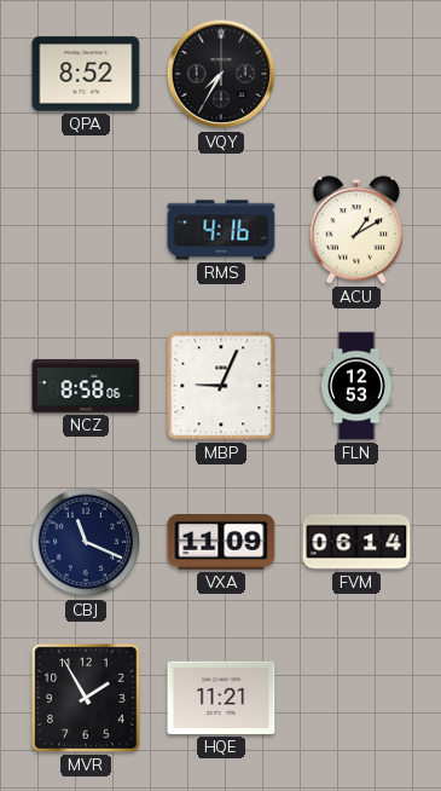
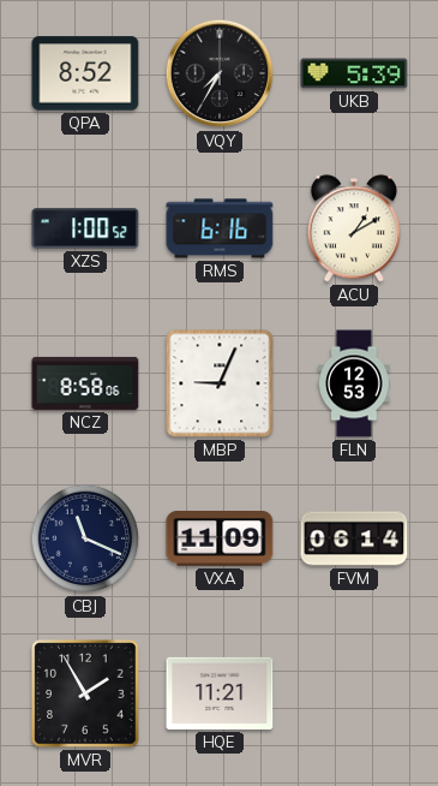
UKB: none -> 5:39
XZS: none -> 1:00
RMS: 4:16 -> 6:16
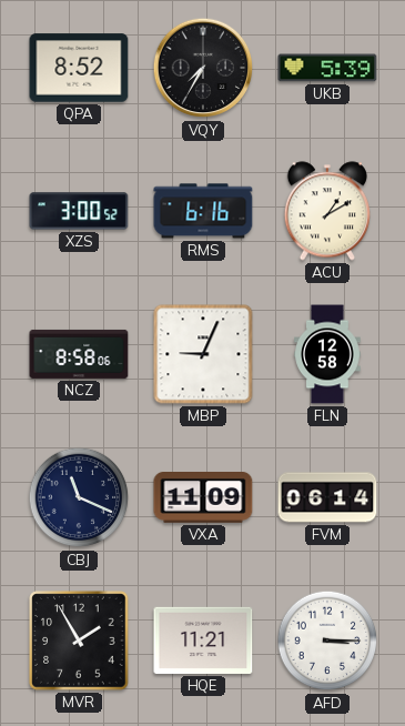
XZS: 1:00 -> 3:00
FLN: 12:53 -> 12:58
AFD: none -> 3:15
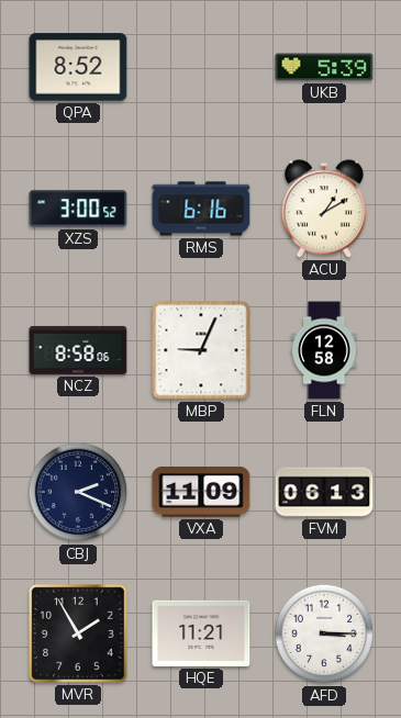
VQY: 7:35 -> none
CBJ: 11:19 -> 2:19
FVM: 06:14 -> 06:13
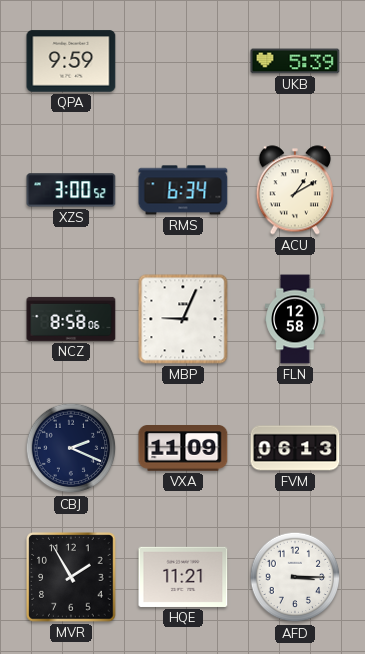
QPA: 8:52 -> 9:59
RMS: 6:16 -> 6:34
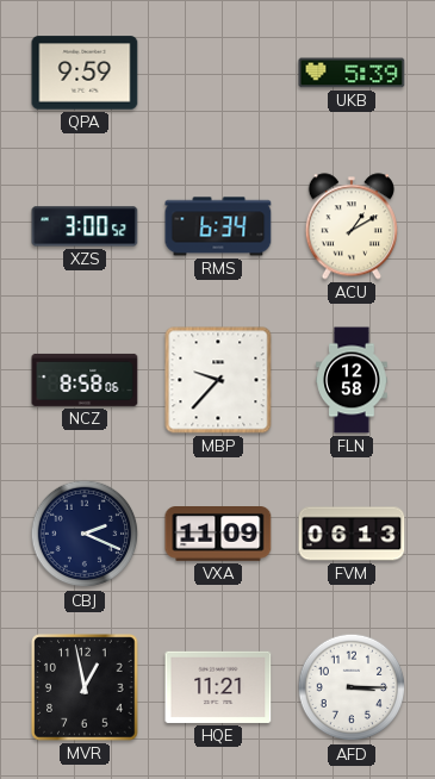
MBP: 9:04 -> 9:37
MVR: 1:55 -> 12:58
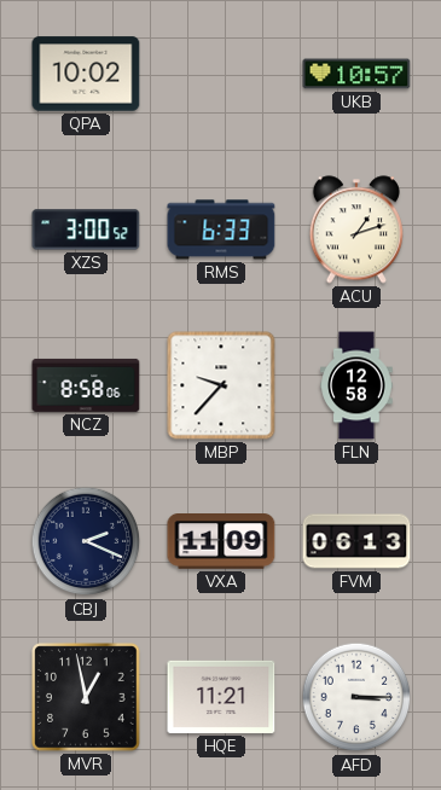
QPA: 9:59 -> 10:02
UKB: 5:39 -> 10:57
RMS: 6:34 -> 6:33
ACU: 1:10 -> 1:12
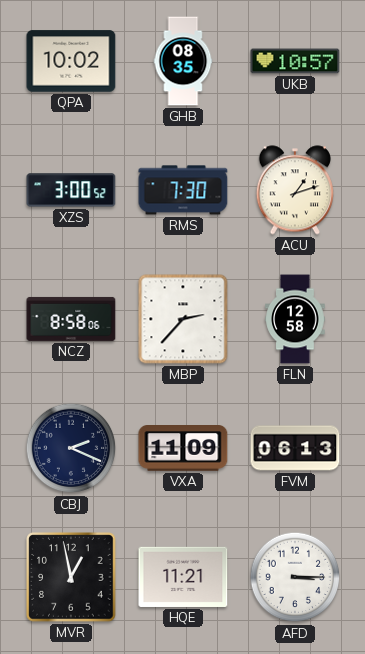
GHB: none -> 08:35
RMS: 6:33 -> 7:30
MBP: 9:37 -> 2:37
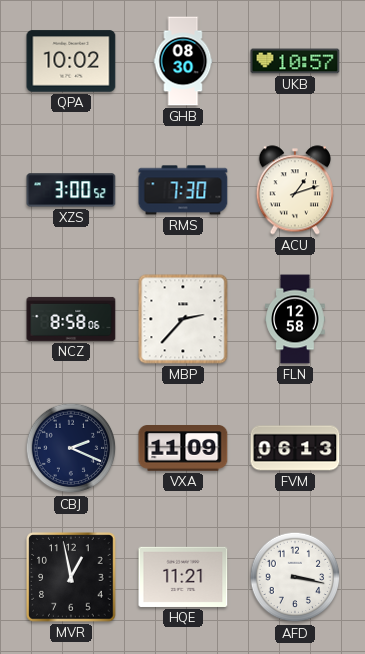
GHB: 08:35 -> 08:30
AFD: 3:15 -> 3:17
